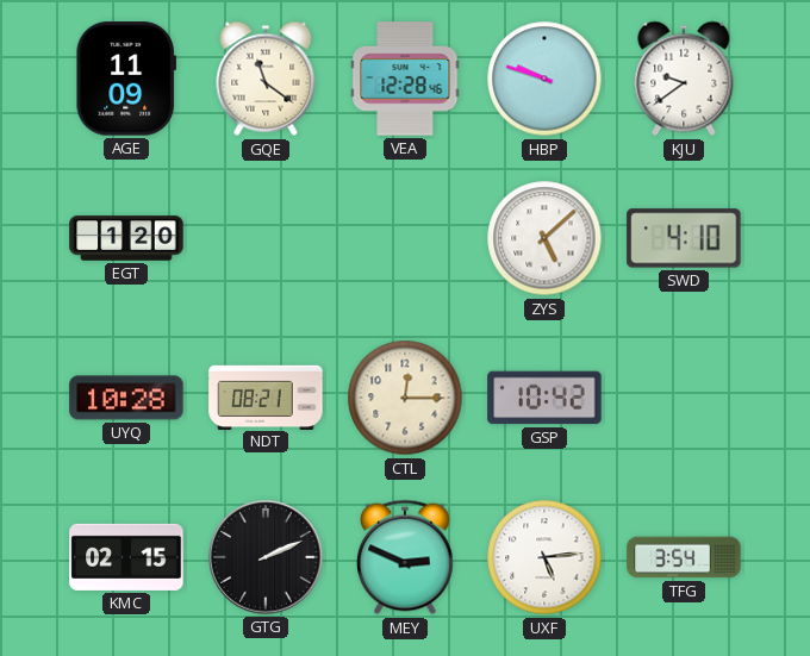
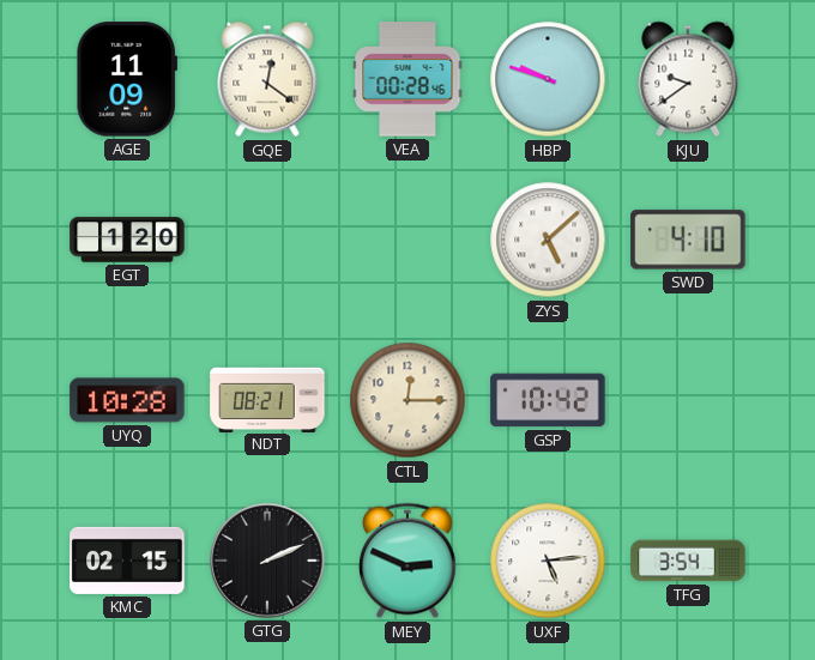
GQE: 11:21 -> 12:21
VEA: 12:28 -> 00:28
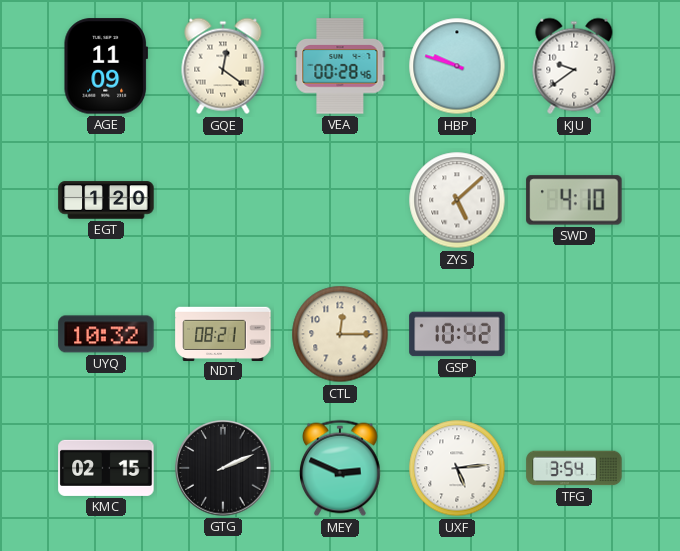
UYQ: 10:28 -> 10:32
